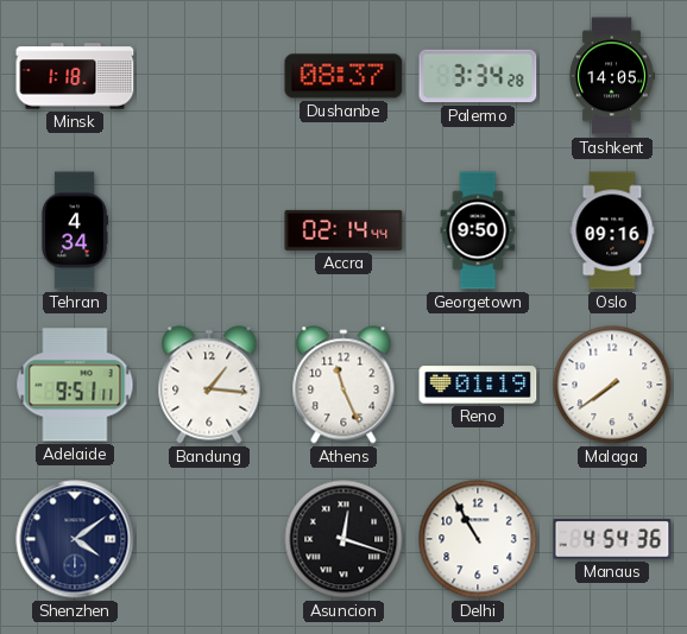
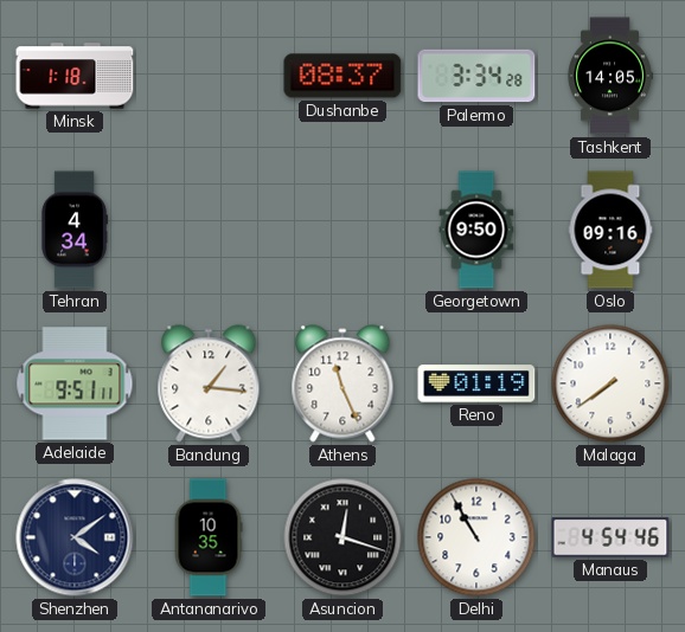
Accra: 02:14 -> none
Antananarivo: none -> 10:35
Manaus: 4:54:36 -> 4:54:46
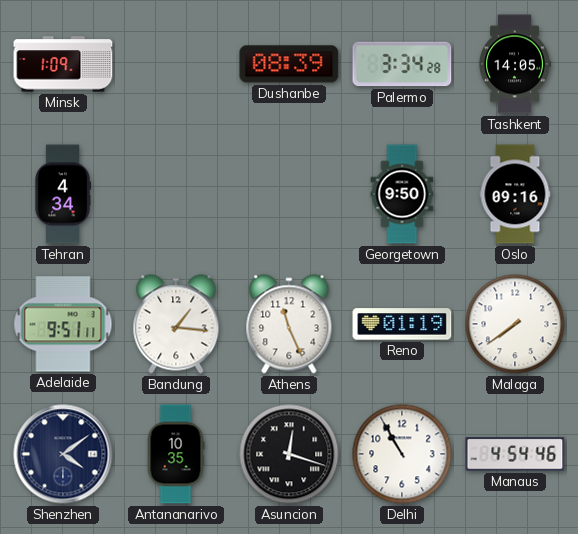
Minsk: 1:18 -> 1:09
Dushanbe: 08:37 -> 08:39
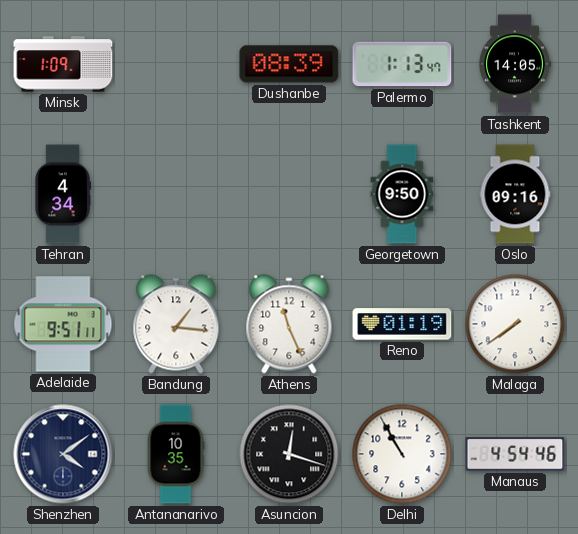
Palermo: 3:34 -> 1:13
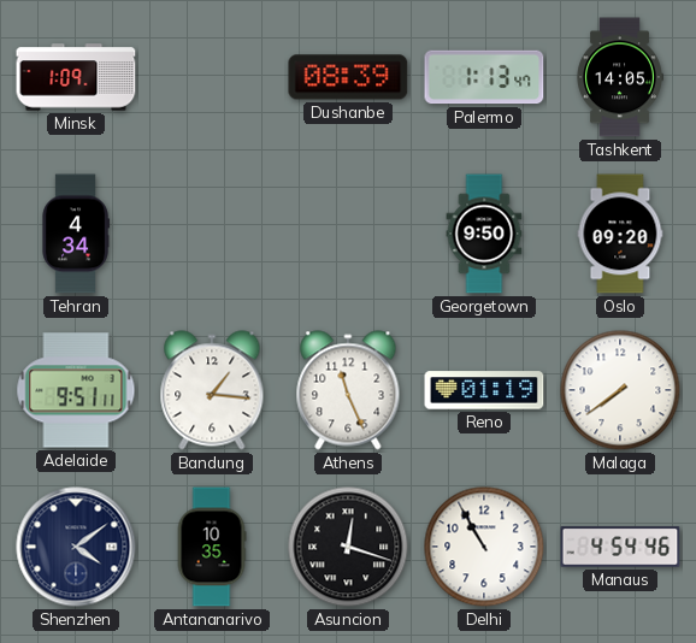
Oslo: 09:16 -> 09:20
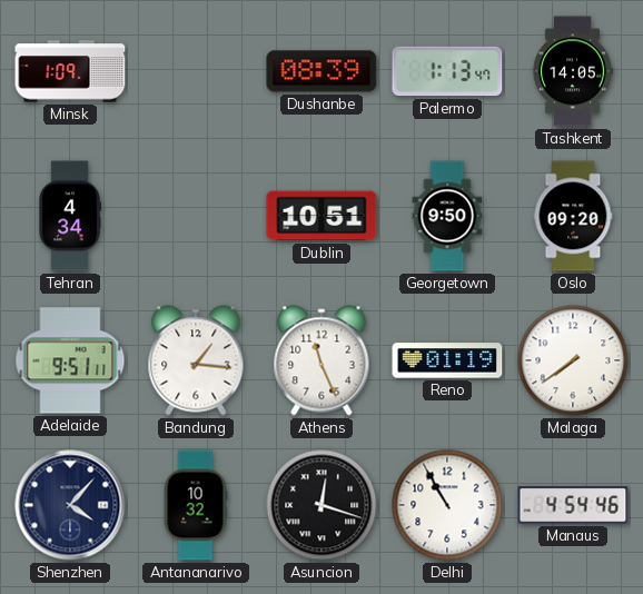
Dublin: none -> 10:51
Shenzhen: 4:09 -> 4:07
Antananarivo: 10:35 -> 10:32
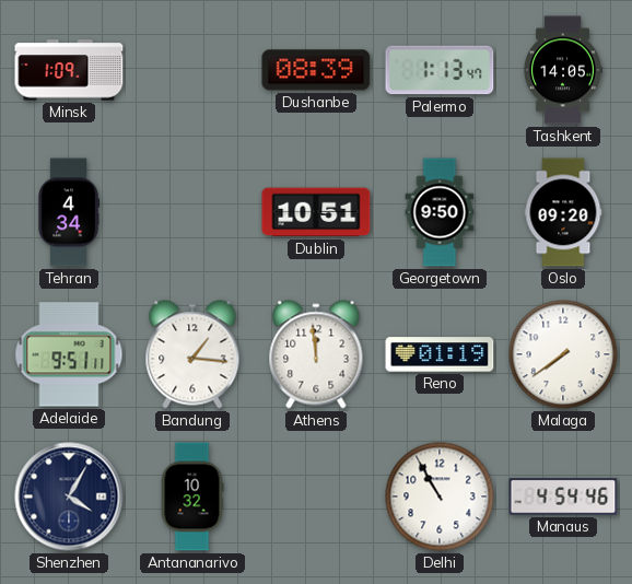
Athens: 11:26 -> 11:59
Shenzhen: 4:07 -> 4:05
Asuncion: 12:18 -> none
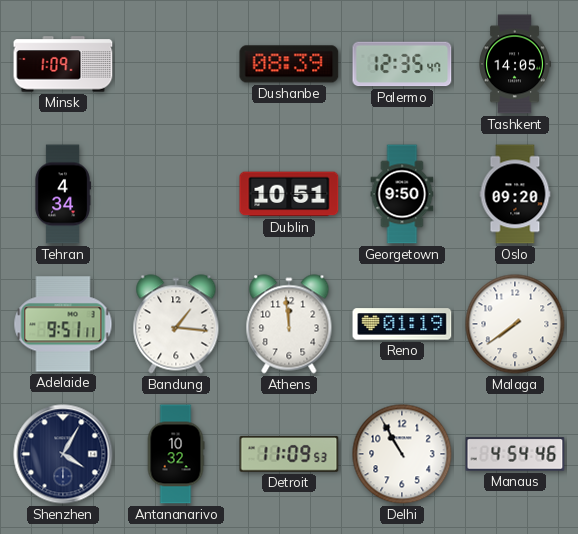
Palermo: 1:13 -> 12:35
Detroit: none -> 11:09
